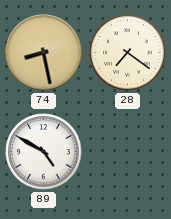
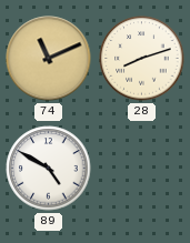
74: 8:28 -> 11:11
28: 7:21 -> 8:12
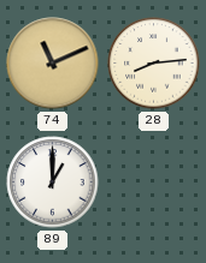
28: 8:12 -> 8:14
89: 4:50 -> 1:00
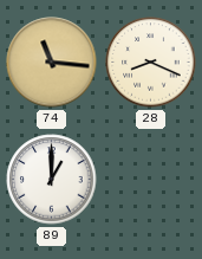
74: 11:11 -> 11:16
28: 8:14 -> 8:19
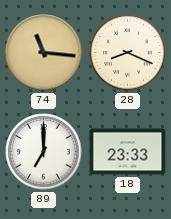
89: 1:00 -> 7:00
18: none -> 23:33
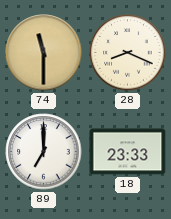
74: 11:16 -> 11:30
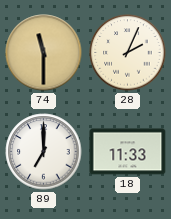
28: 8:19 -> 2:04
18: 23:33 -> 11:33
